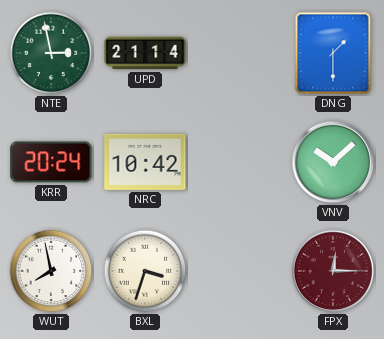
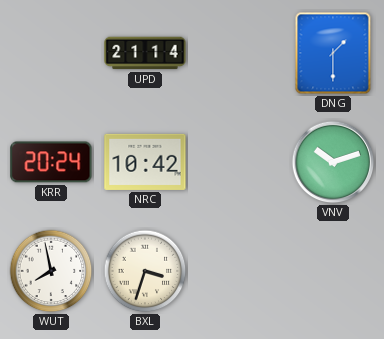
NTE: 2:58 -> none
VNV: 10:08 -> 10:12
FPX: 12:15 -> none
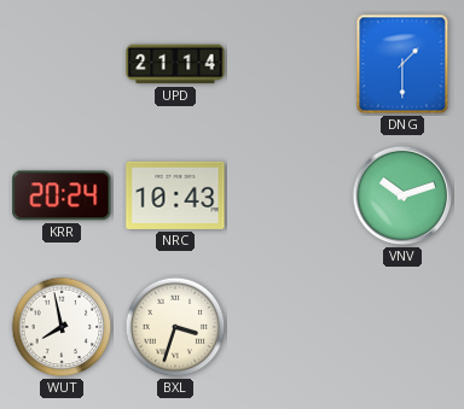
NRC: 10:42 -> 10:43
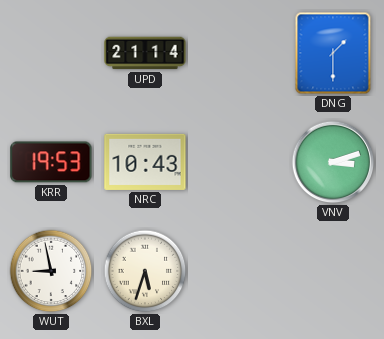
KRR: 20:24 -> 19:53
VNV: 10:12 -> 3:12
WUT: 7:58 -> 8:58
BXL: 3:33 -> 5:33
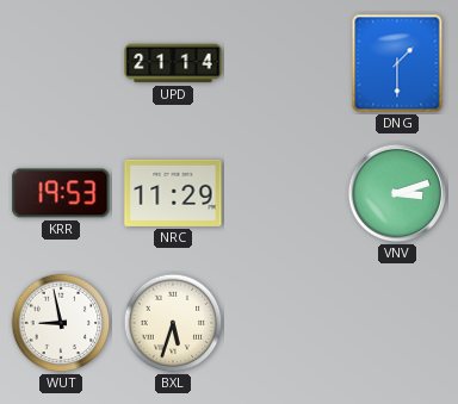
NRC: 10:43 -> 11:29
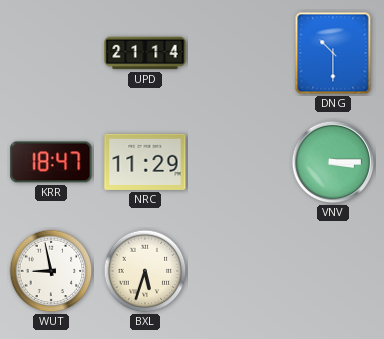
DNG: 1:30 -> 10:30
KRR: 19:53 -> 18:47
VNV: 3:12 -> 3:15
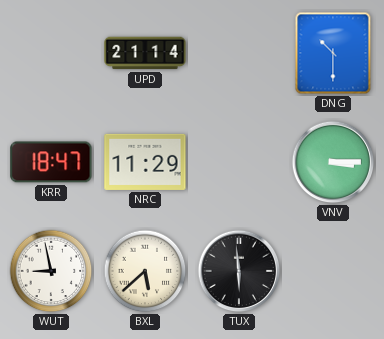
BXL: 5:33 -> 5:38
TUX: none -> 5:59
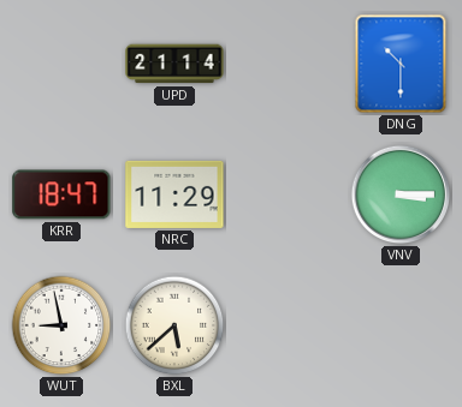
TUX: 5:59 -> none
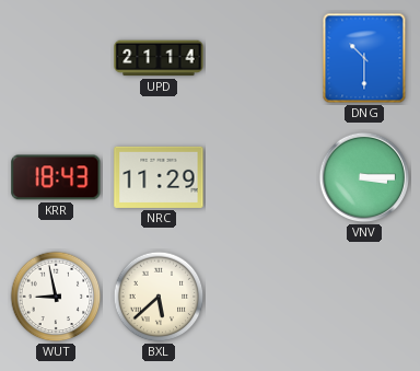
KRR: 18:47 -> 18:43
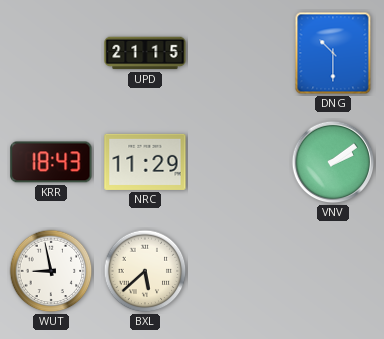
UPD: 21:14 -> 21:15
VNV: 3:15 -> 2:09
